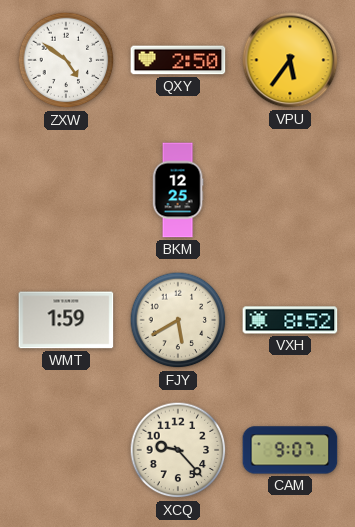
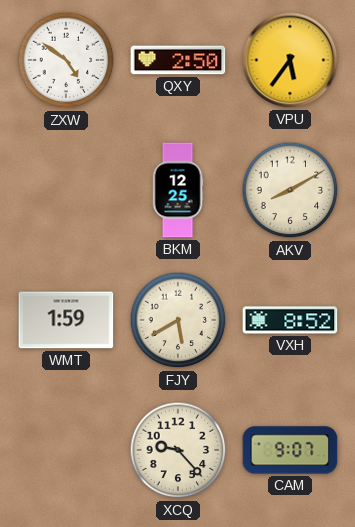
AKV: none -> 8:10
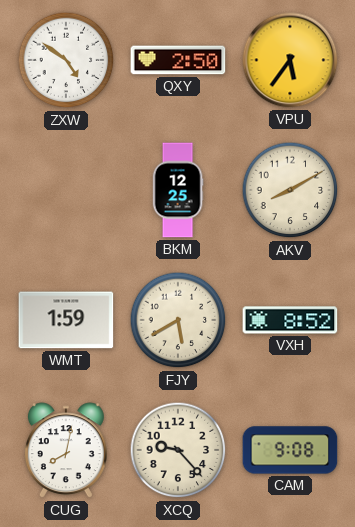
CUG: none -> 8:02
CAM: 9:07 -> 9:08
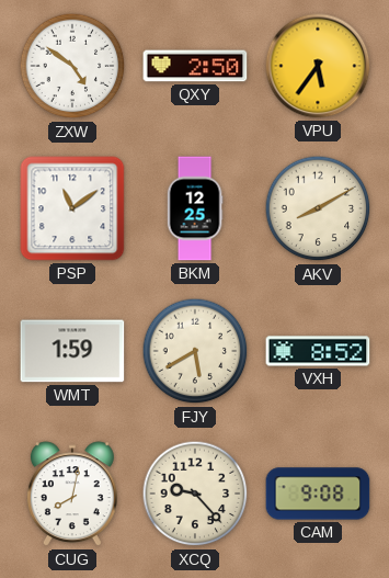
PSP: none -> 11:09
